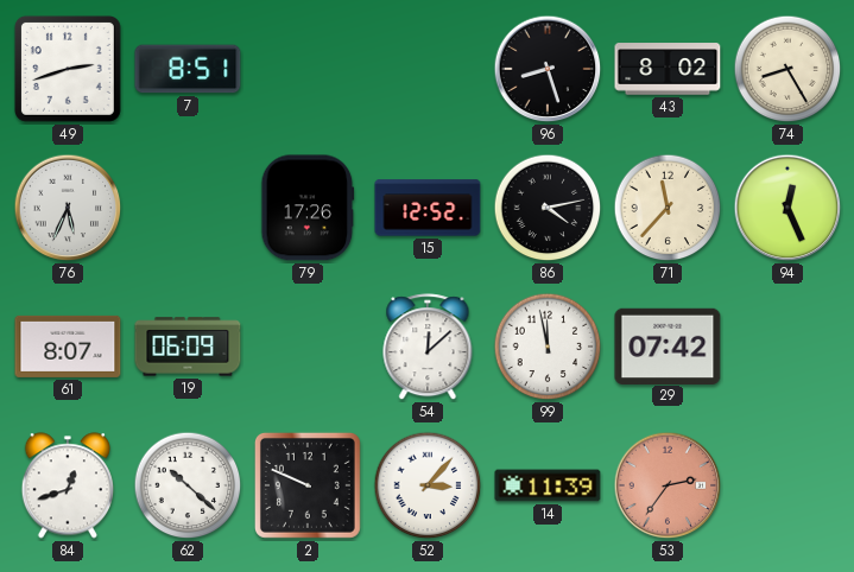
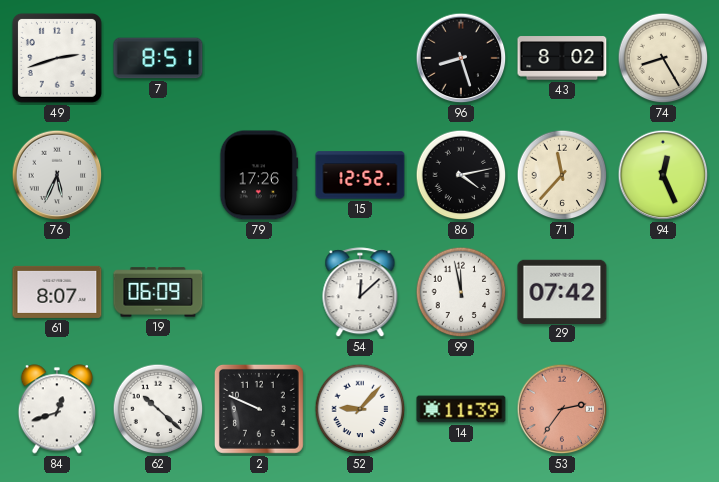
52: 3:07 -> 9:07
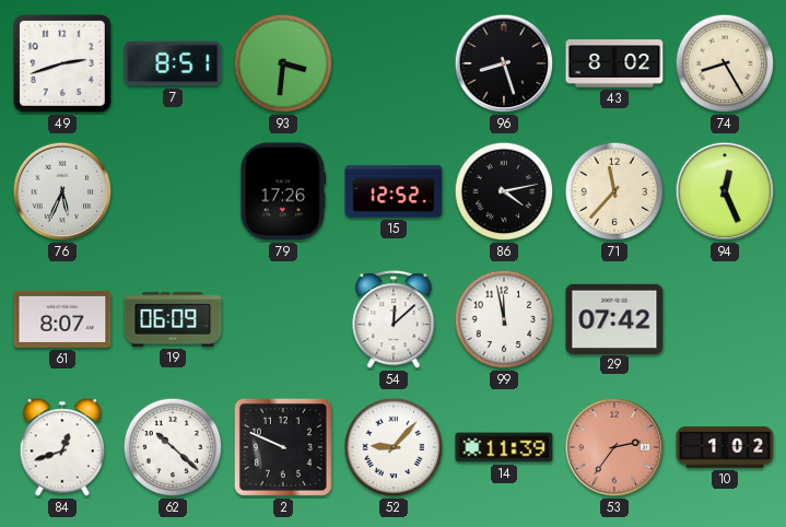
93: none -> 3:31
10: none -> 1:02
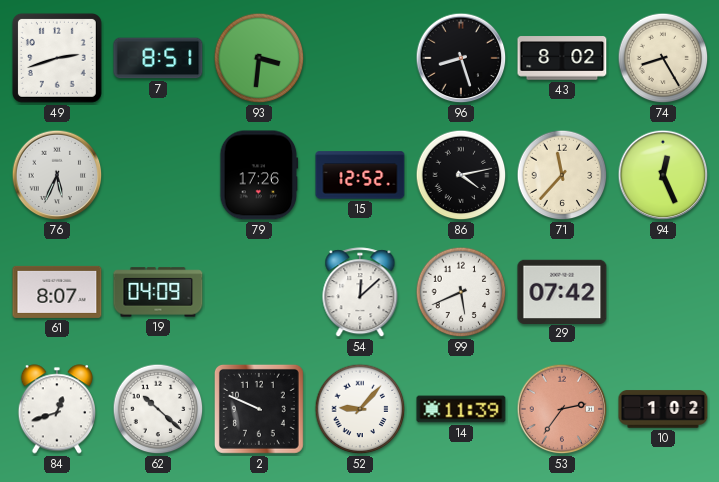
19: 06:09 -> 04:09
99: 11:58 -> 5:41
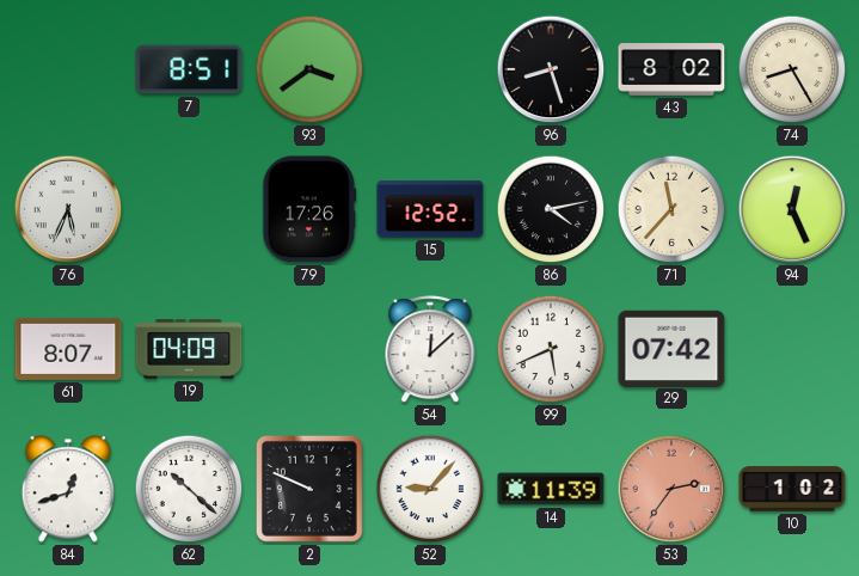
49: 2:42 -> none
93: 3:31 -> 3:39
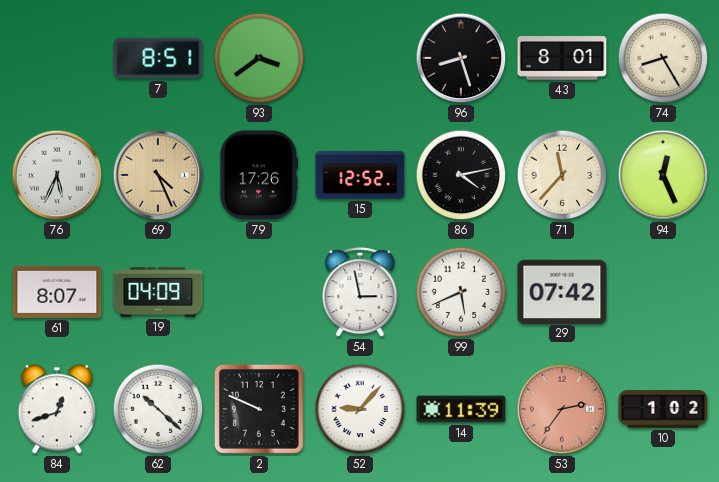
43: 8:02 -> 8:01
69: none -> 4:26
54: 12:08 -> 2:58
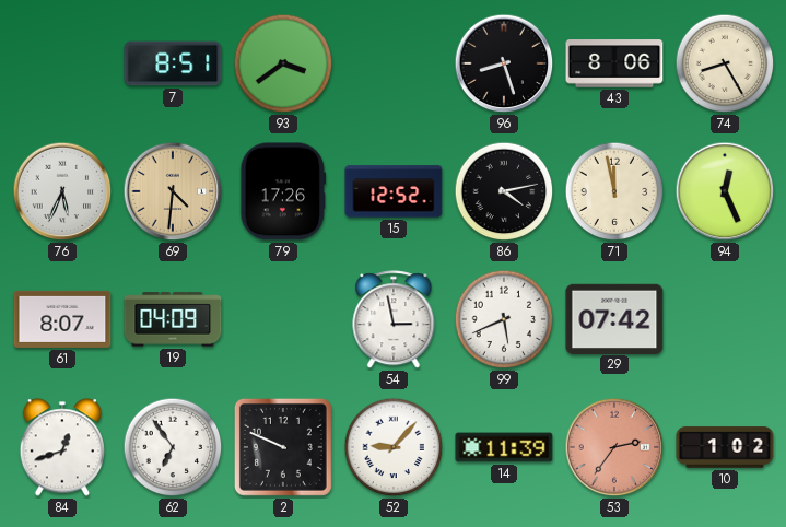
43: 8:01 -> 8:06
69: 4:26 -> 4:31
71: 11:37 -> 11:58
62: 10:22 -> 6:54
